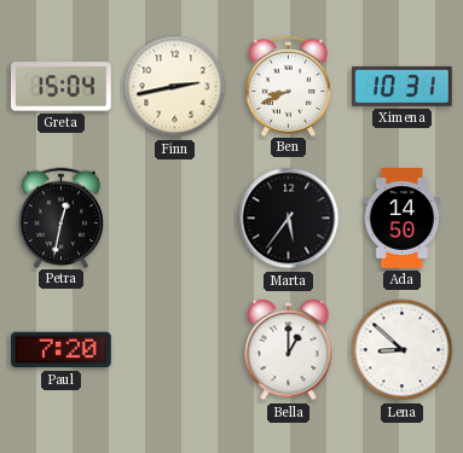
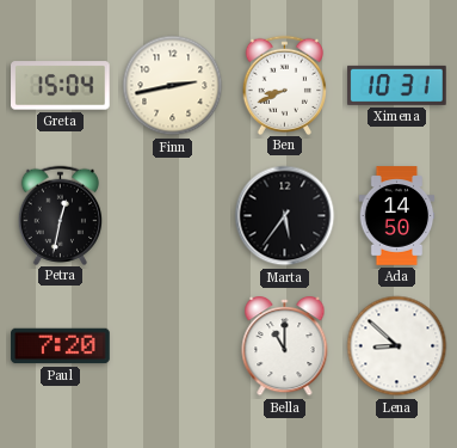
Bella: 1:00 -> 11:00
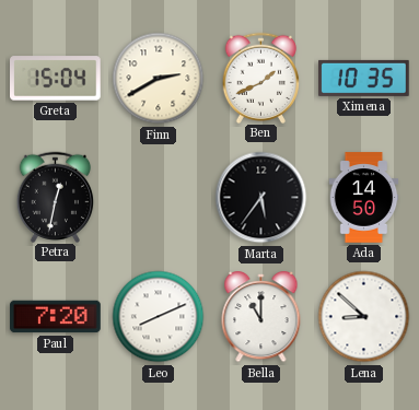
Finn: 2:43 -> 2:40
Ben: 8:41 -> 1:41
Ximena: 10:31 -> 10:35
Leo: none -> 8:11
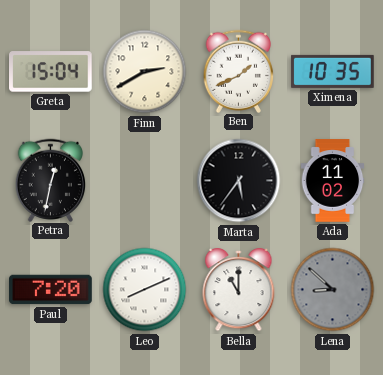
Ada: 14:50 -> 11:02
Lena dial: white -> grey
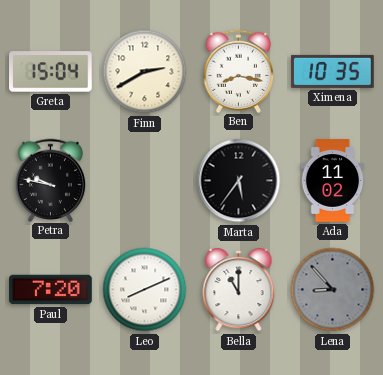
Ben: 1:41 -> 8:17
Petra: 12:32 -> 9:47
Lena: 8:52 -> 8:53
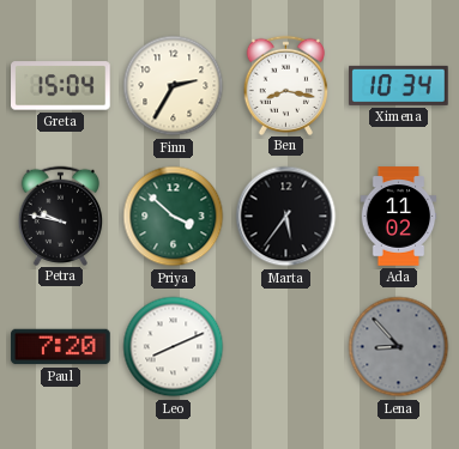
Finn: 2:40 -> 2:35
Ximena: 10:35 -> 10:34
Priya: none -> 3:52
Bella: 11:00 -> none
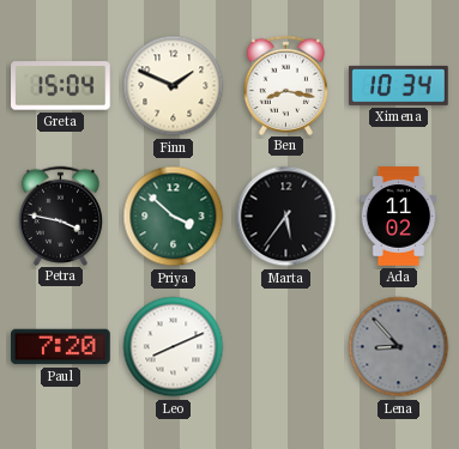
Finn: 2:35 -> 1:49
Petra: 9:47 -> 3:47
